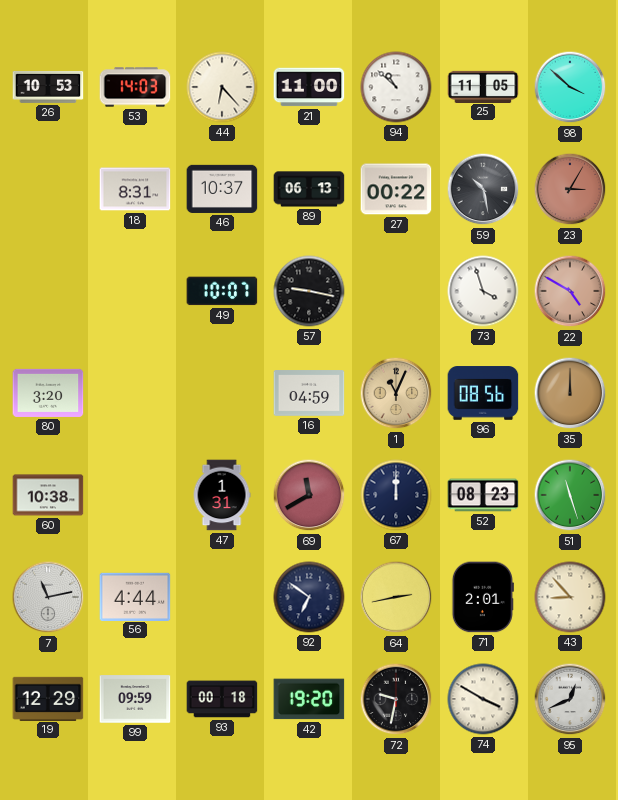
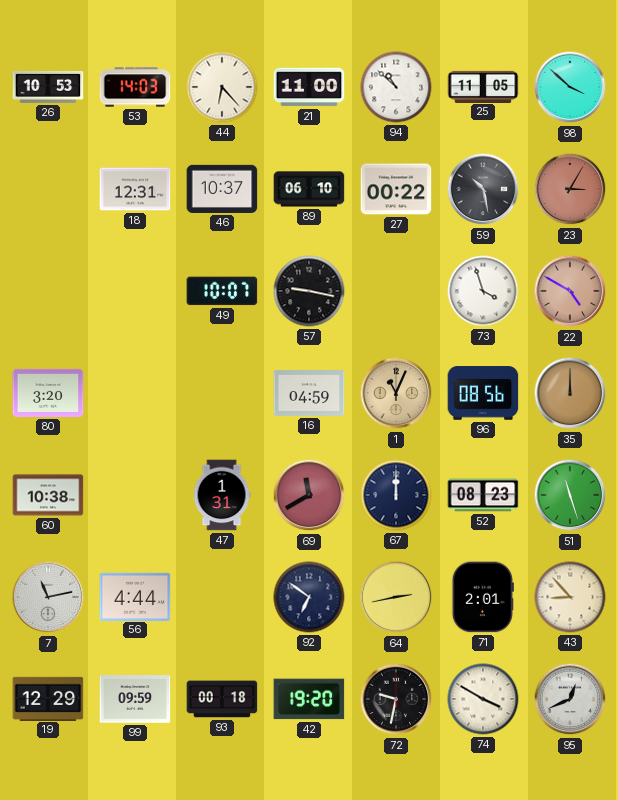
18: 8:31 -> 12:31
89: 06:13 -> 06:10
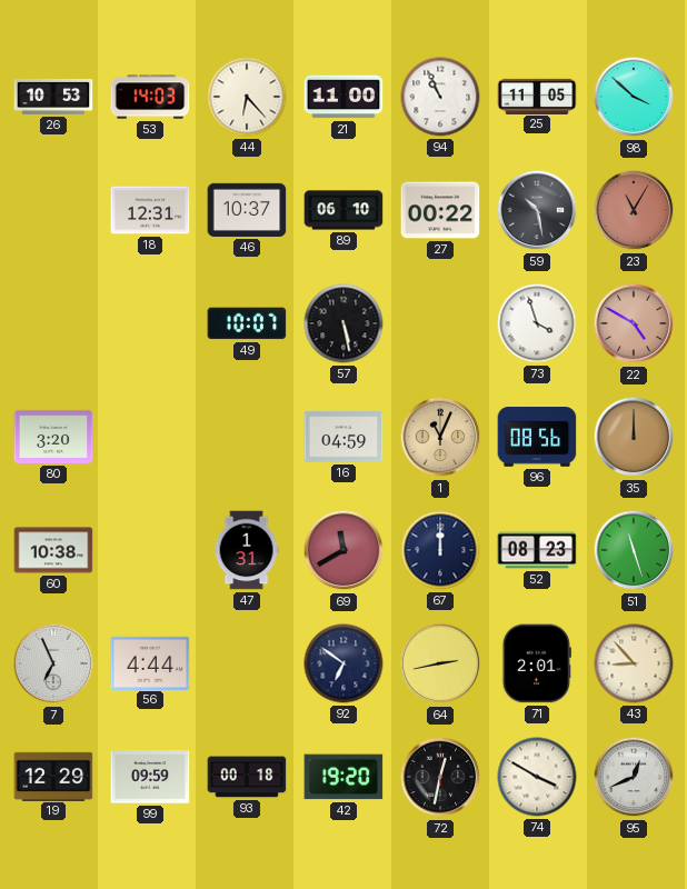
94: 10:52 -> 10:56
23: 3:05 -> 11:05
57: 9:17 -> 5:28
7: 11:13 -> 6:56
72: 9:32 -> 12:32
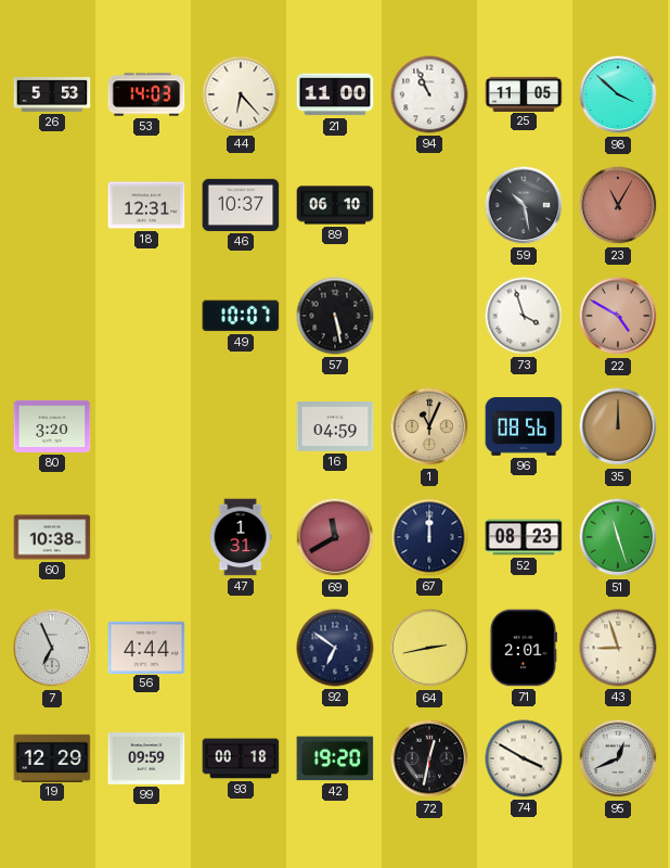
26: 10:53 -> 5:53
27: 00:22 -> none
43: 8:53 -> 8:57
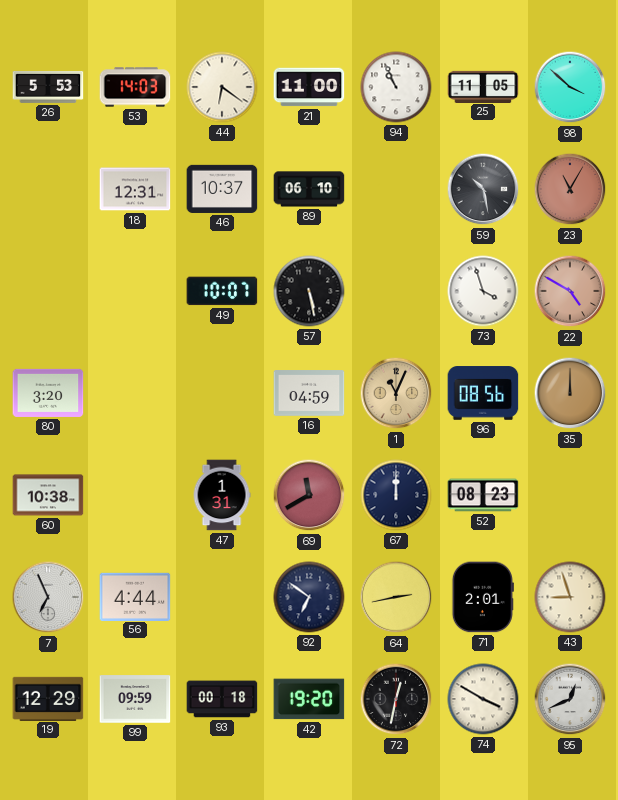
44: 6:23 -> 6:21
51: 11:27 -> none
